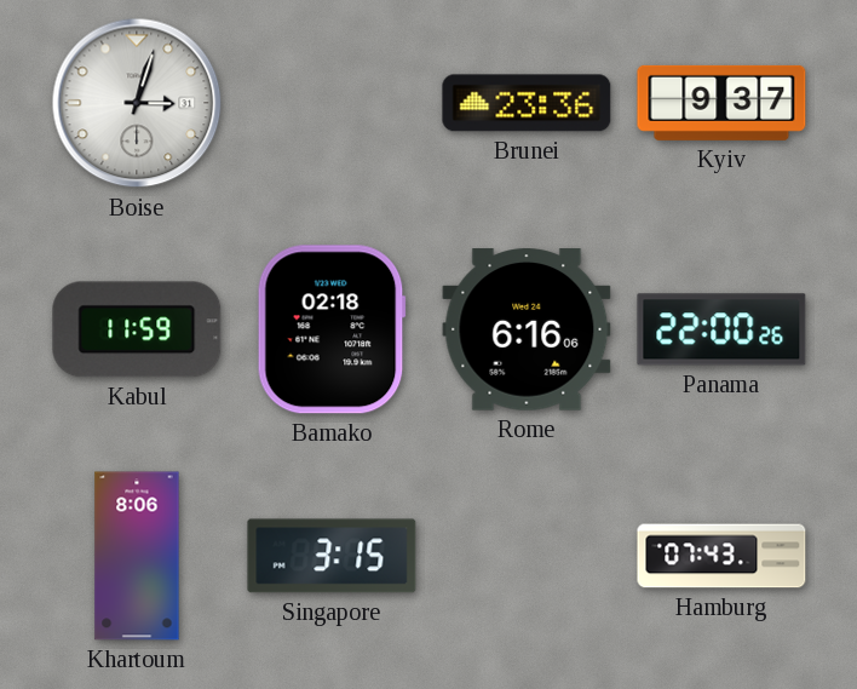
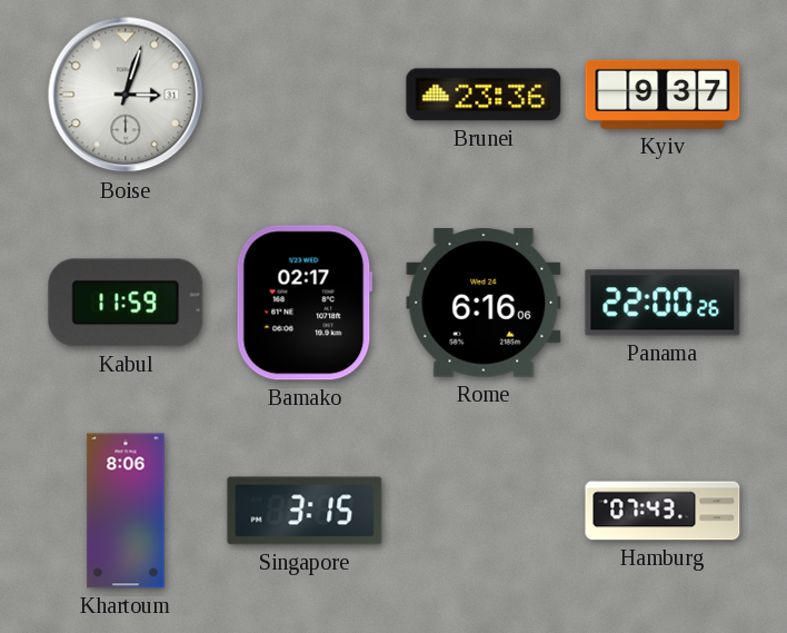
Bamako: 02:18 -> 02:17
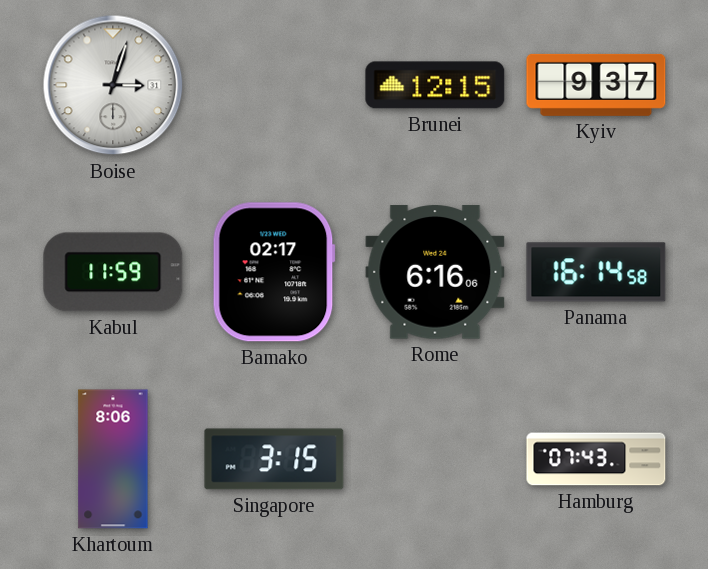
Brunei: 23:36 -> 12:15
Panama: 22:00 -> 16:14
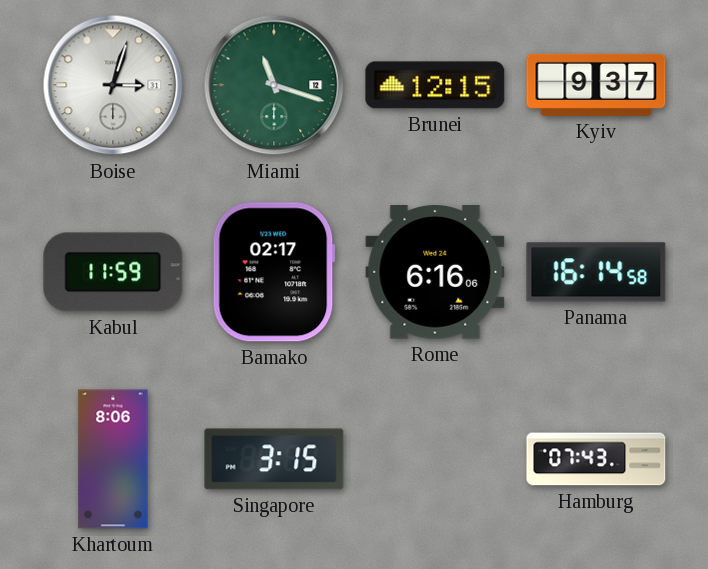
Miami: none -> 11:18
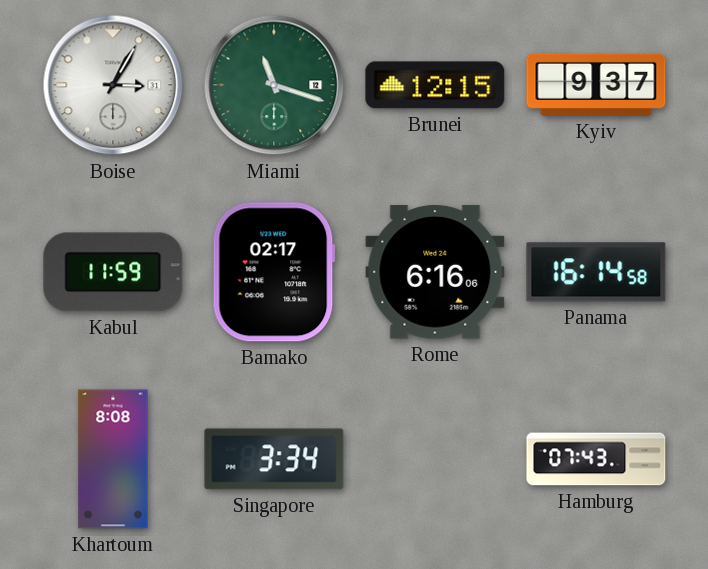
Boise: 3:03 -> 3:05
Khartoum: 8:06 -> 8:08
Singapore: 3:15 -> 3:34
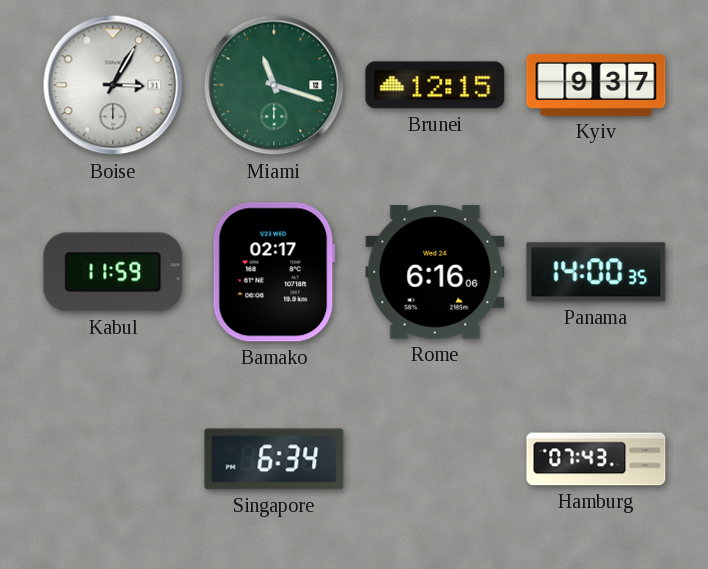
Panama: 16:14 -> 14:00
Khartoum: 8:08 -> none
Singapore: 3:34 -> 6:34
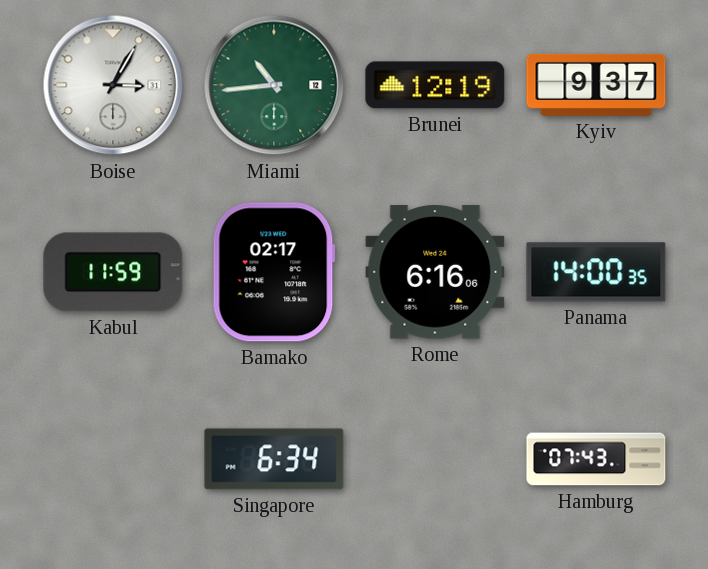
Miami: 11:18 -> 10:44
Brunei: 12:15 -> 12:19
